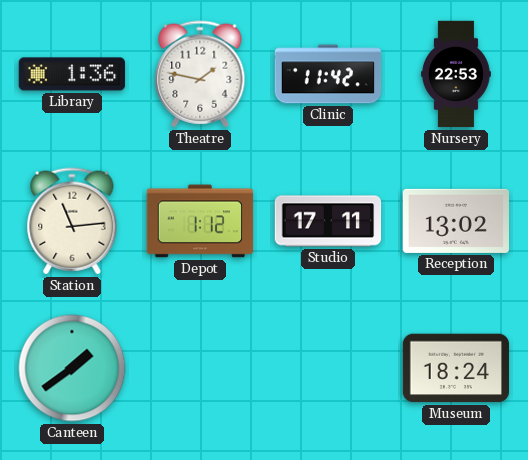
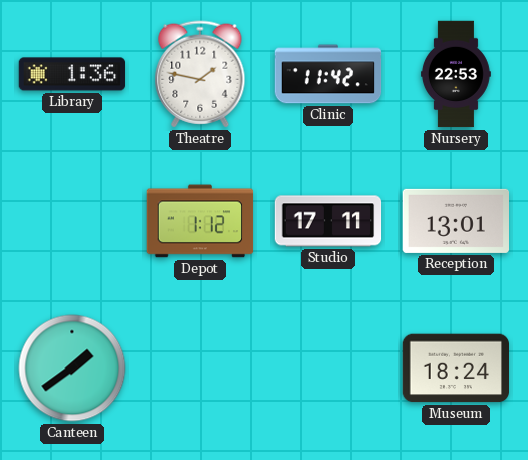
Station: 11:14 -> none
Reception: 13:02 -> 13:01
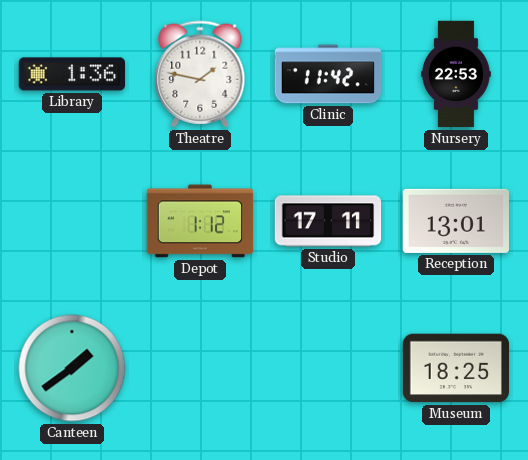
Museum: 18:24 -> 18:25
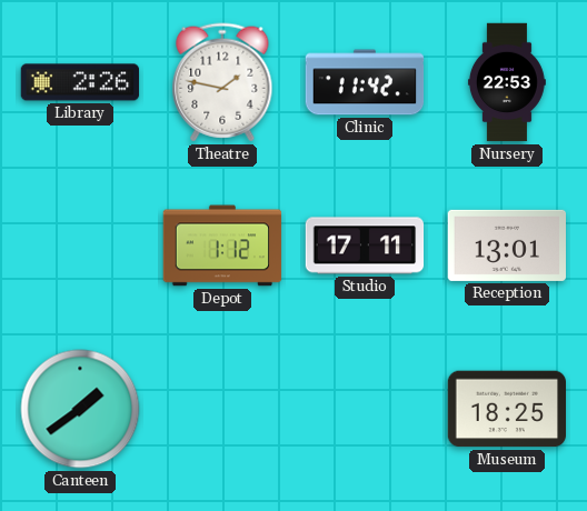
Library: 1:36 -> 2:26
